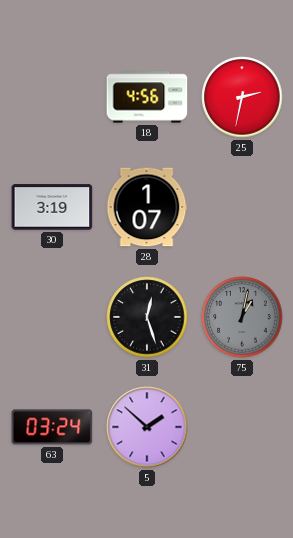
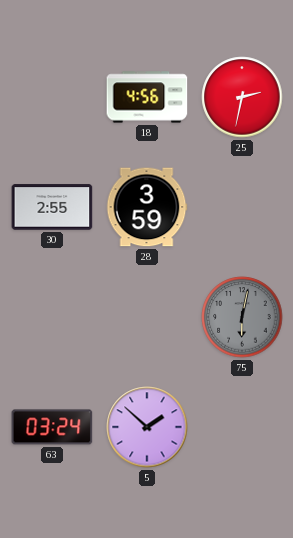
30: 3:19 -> 2:55
28: 1:07 -> 3:59
31: 12:27 -> none
75: 1:02 -> 6:02
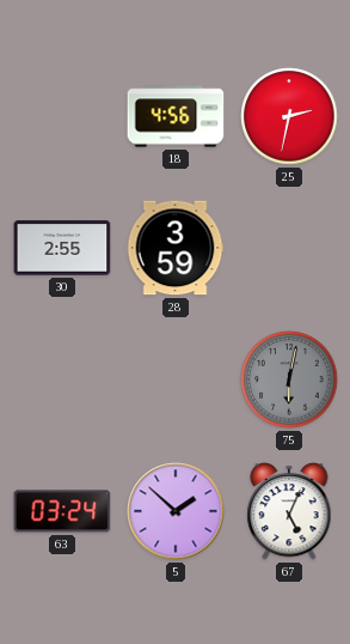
67: none -> 5:04
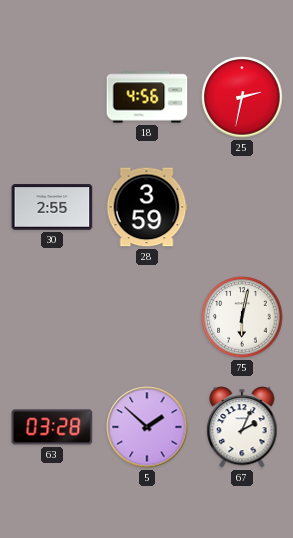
75 dial: grey -> white
63: 03:24 -> 03:28
67: 5:04 -> 2:04
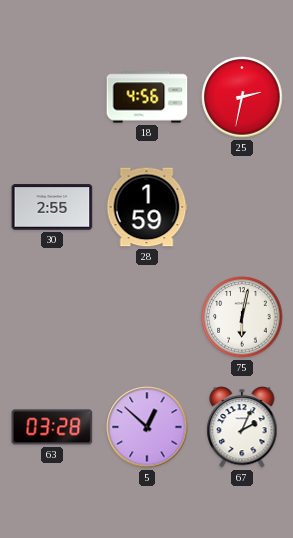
28: 3:59 -> 1:59
5: 1:52 -> 12:52
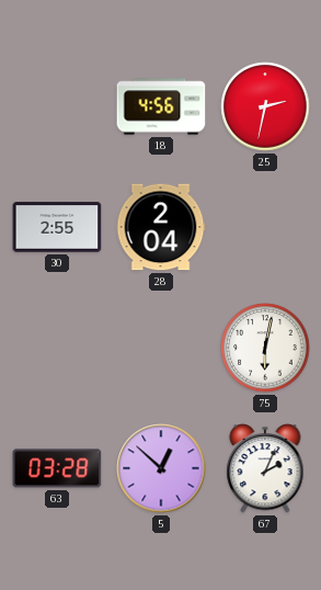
28: 1:59 -> 2:04
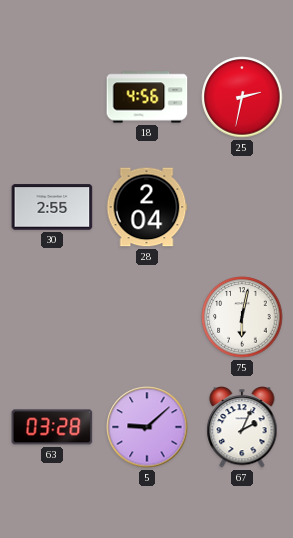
5: 12:52 -> 9:08
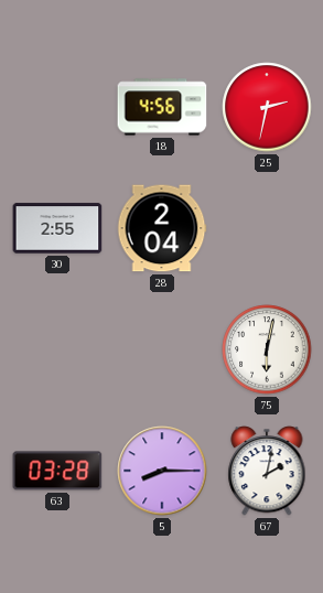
5: 9:08 -> 8:15
67: 2:04 -> 2:02
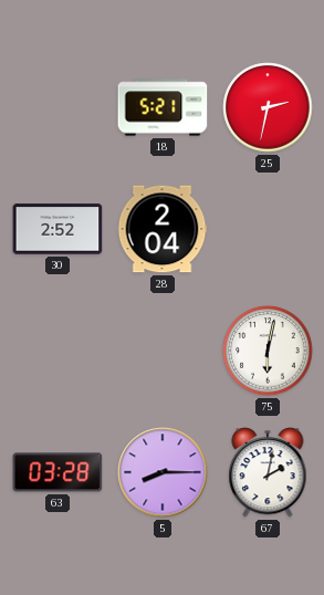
18: 4:56 -> 5:21
30: 2:55 -> 2:52
